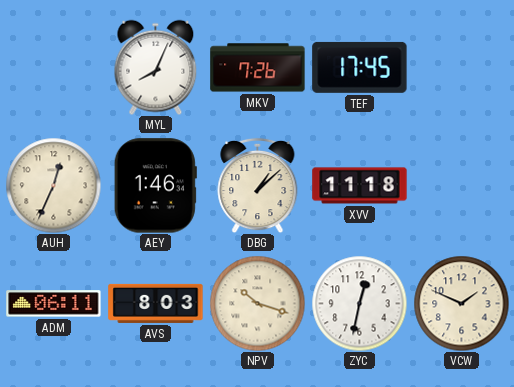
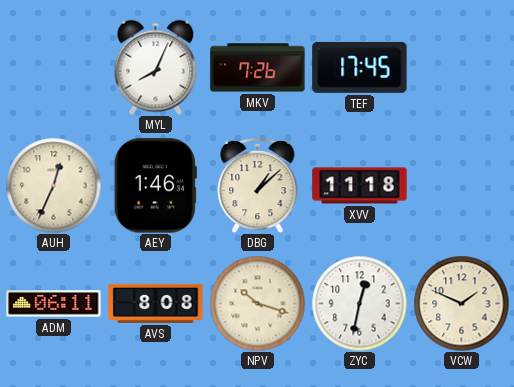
AVS: 8:03 -> 8:08
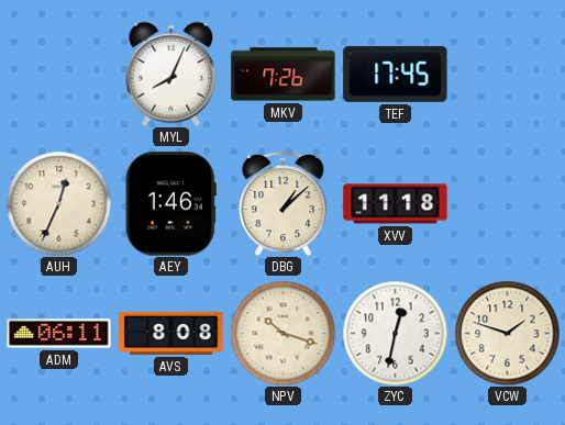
VCW: 1:49 -> 1:48
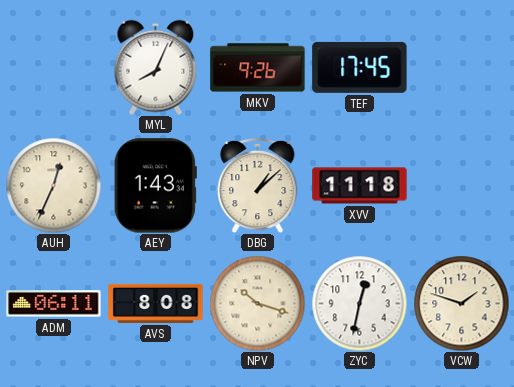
MKV: 7:26 -> 9:26
AEY: 1:46 -> 1:43
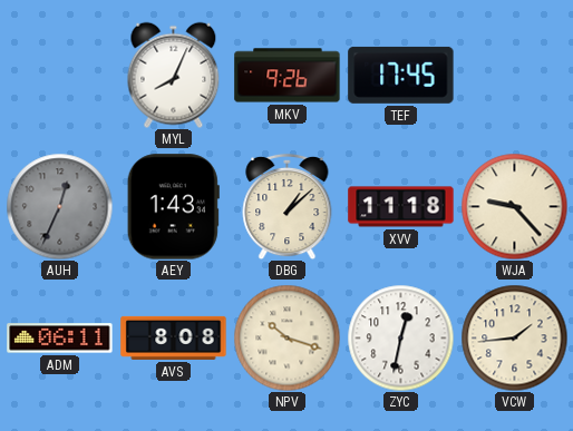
AUH dial: cream -> grey
WJA: none -> 9:23
VCW: 1:48 -> 1:44
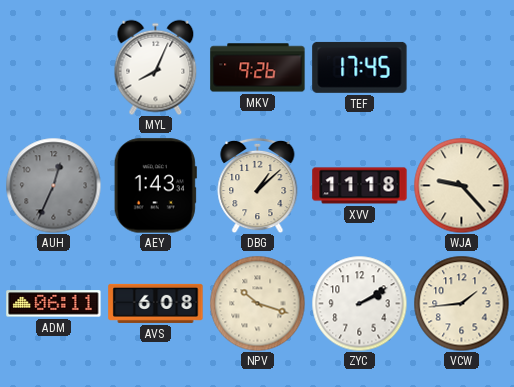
AVS: 8:08 -> 6:08
ZYC: 12:32 -> 2:10
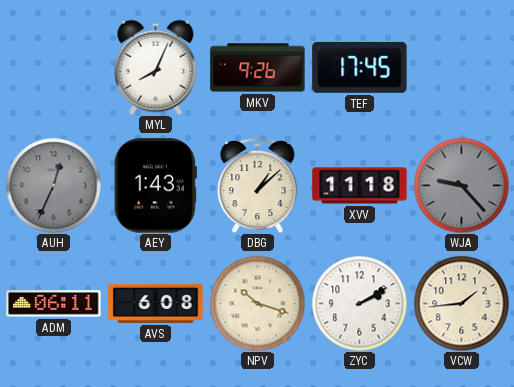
WJA dial: cream -> grey
